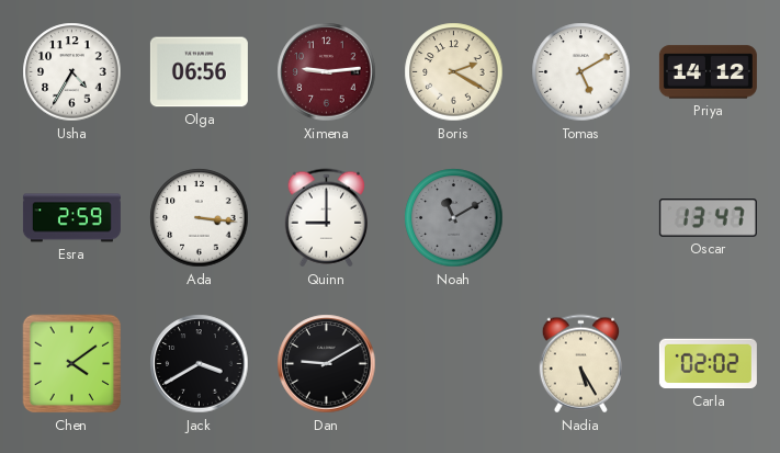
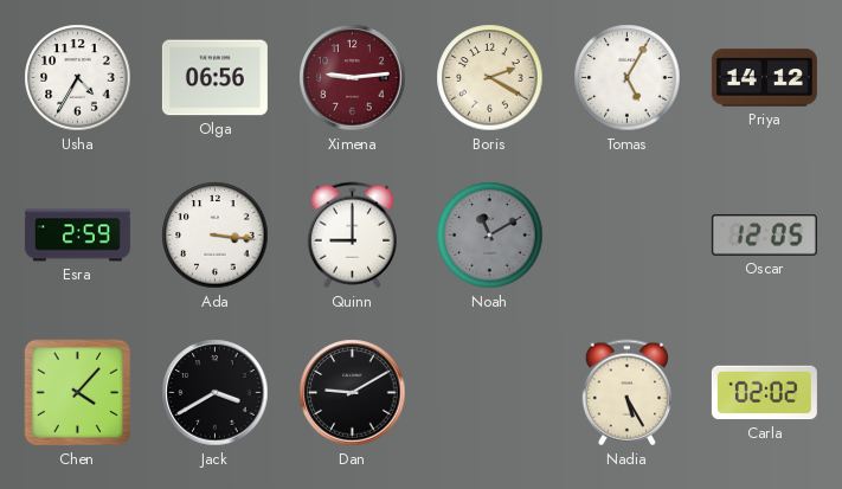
Tomas: 5:10 -> 5:05
Oscar: 13:47 -> 12:05
Chen: 4:09 -> 4:07
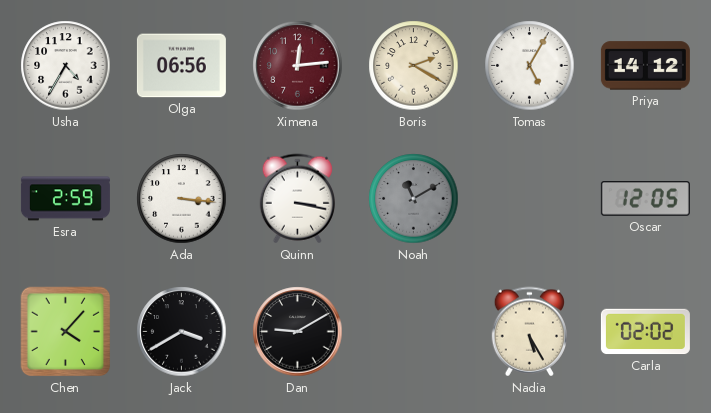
Ximena: 9:14 -> 12:14
Quinn: 9:00 -> 3:17
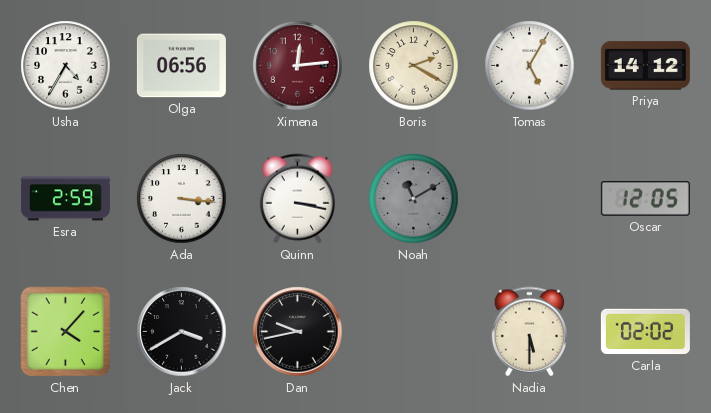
Dan: 9:10 -> 9:43
Nadia: 5:25 -> 5:30
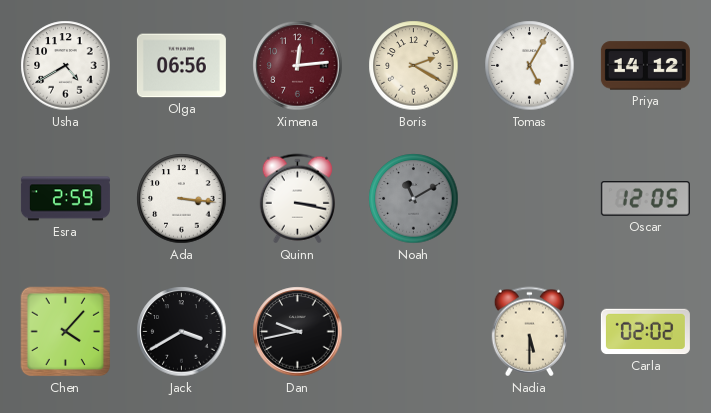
Usha: 4:35 -> 4:40
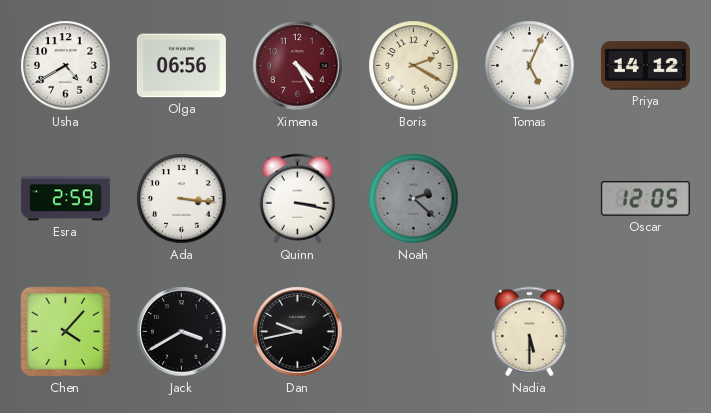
Ximena: 12:14 -> 4:25
Tomas: 5:05 -> 5:04
Noah: 11:10 -> 2:22
Carla: 02:02 -> none
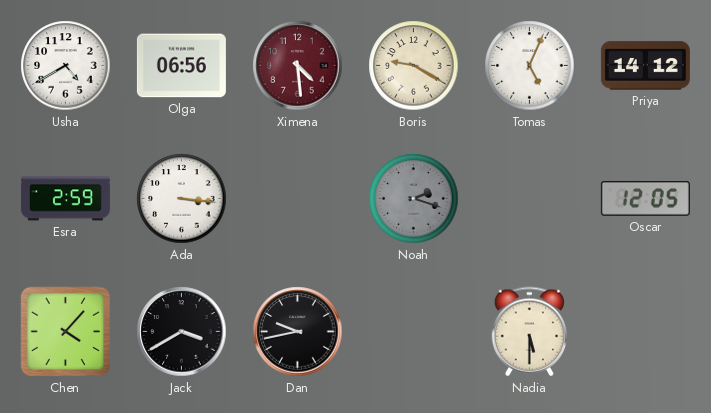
Ximena: 4:25 -> 4:29
Boris: 2:20 -> 9:20
Quinn: 3:17 -> none
Noah: 2:22 -> 2:18
